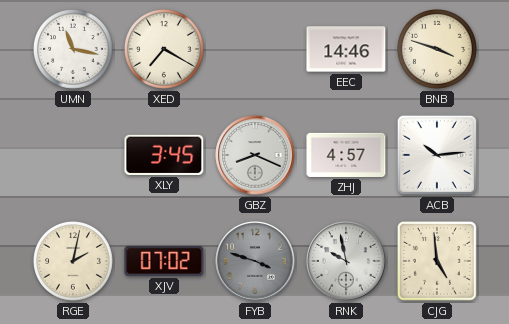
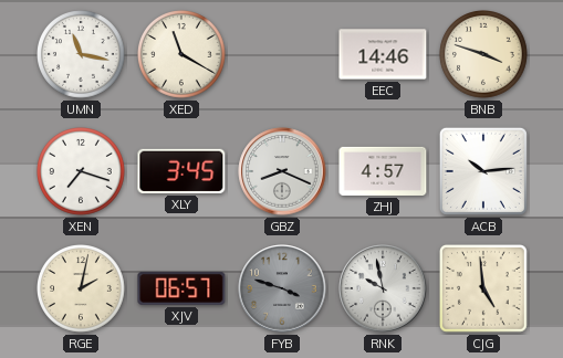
XED: 7:20 -> 11:20
XEN: none -> 7:18
XJV: 07:02 -> 06:57
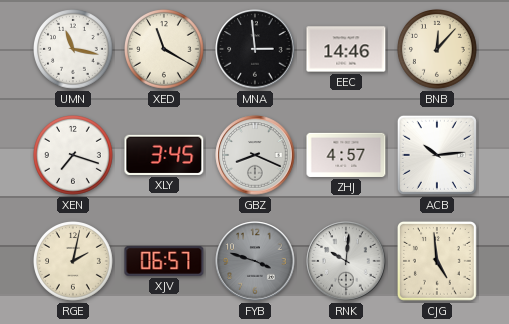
MNA: none -> 2:59
BNB: 3:48 -> 12:07
RNK: 9:58 -> 10:01
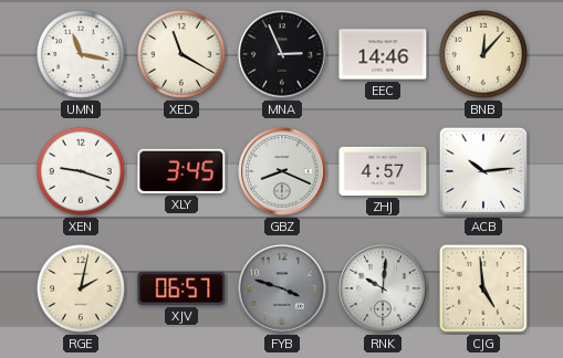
MNA: 2:59 -> 2:56
XEN: 7:18 -> 9:18
